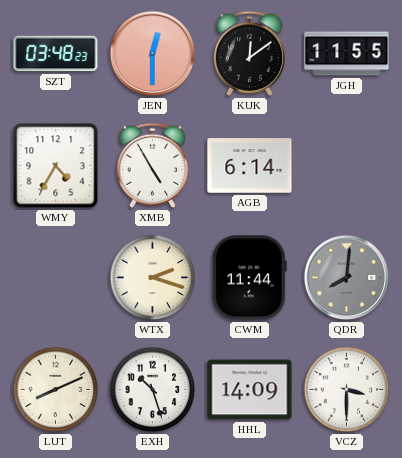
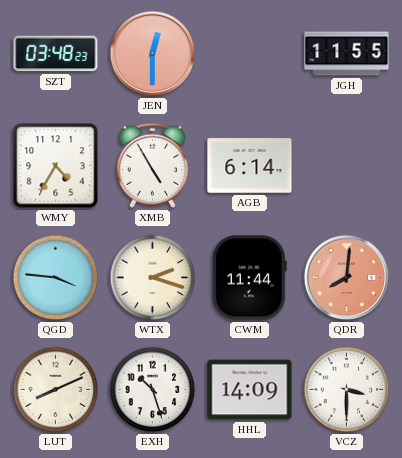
KUK: 12:09 -> none
QGD: none -> 3:46
QDR dial: grey -> salmon
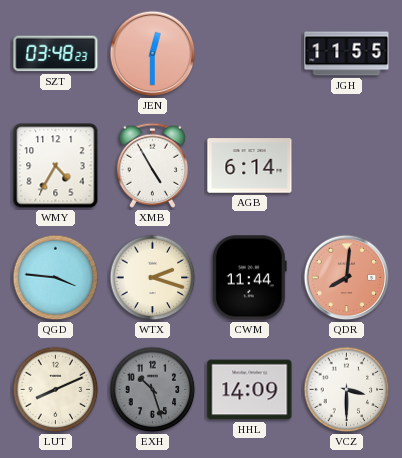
EXH dial: white -> grey
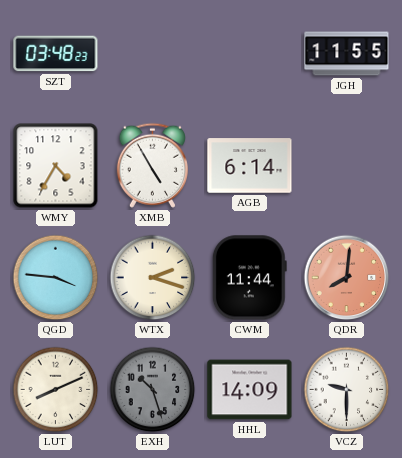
JEN: 12:30 -> none
VCZ: 3:30 -> 9:30
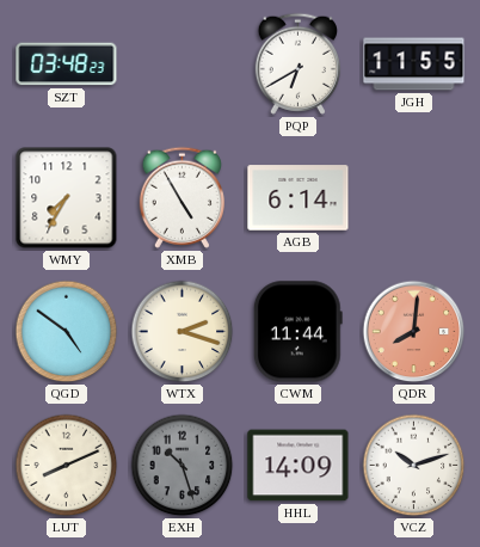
PQP: none -> 6:40
WMY: 4:35 -> 7:35
QGD: 3:46 -> 4:51
VCZ: 9:30 -> 10:12
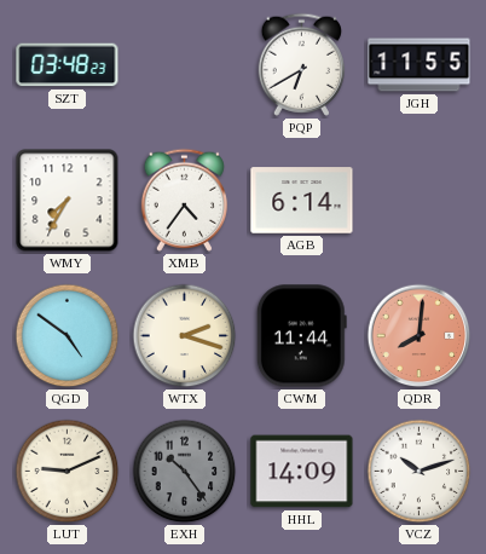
XMB: 4:55 -> 4:36
LUT: 8:11 -> 9:11
EXH: 10:27 -> 10:24
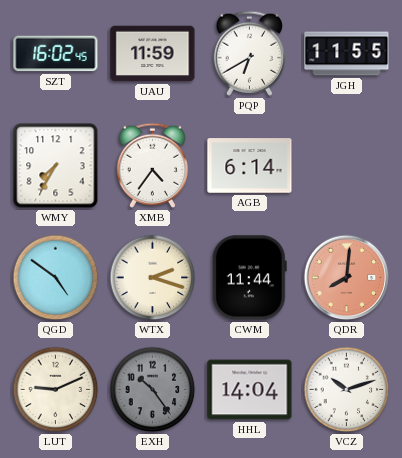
SZT: 03:48 -> 16:02
UAU: none -> 11:59
HHL: 14:09 -> 14:04
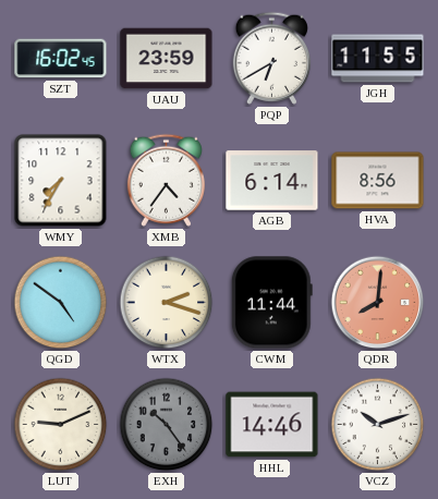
UAU: 11:59 -> 23:59
HVA: none -> 8:56
HHL: 14:04 -> 14:46
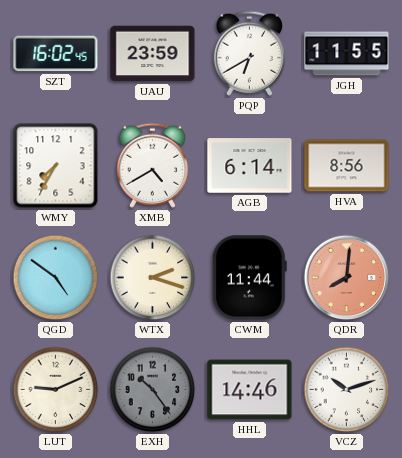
XMB: 4:36 -> 4:40
